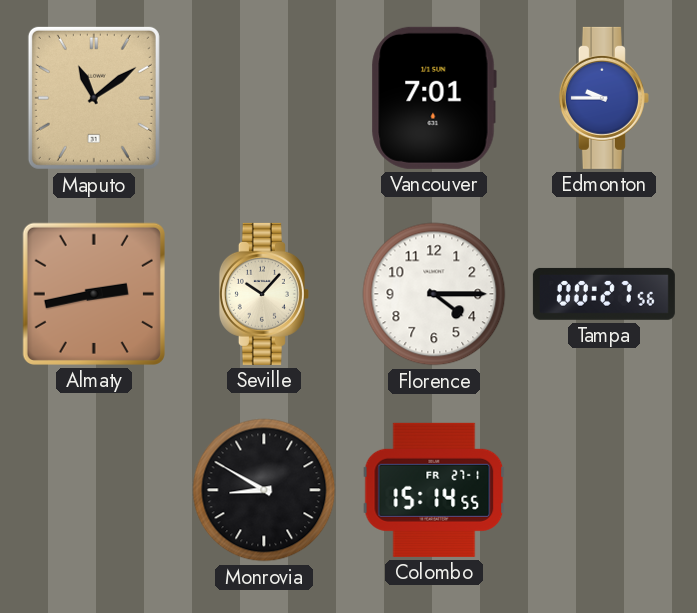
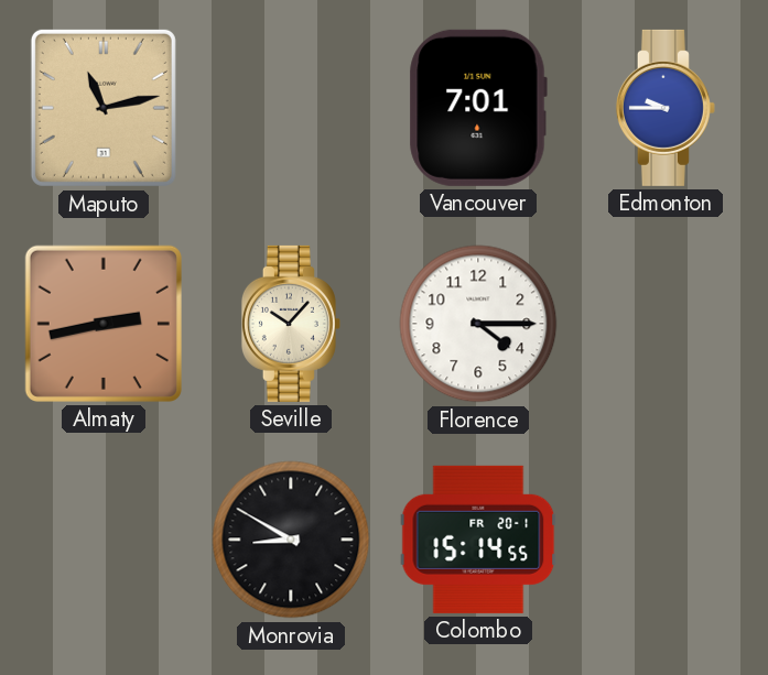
Maputo: 11:09 -> 11:13
Tampa: 00:27 -> none
Colombo date: FR 27-1 -> FR 20-1
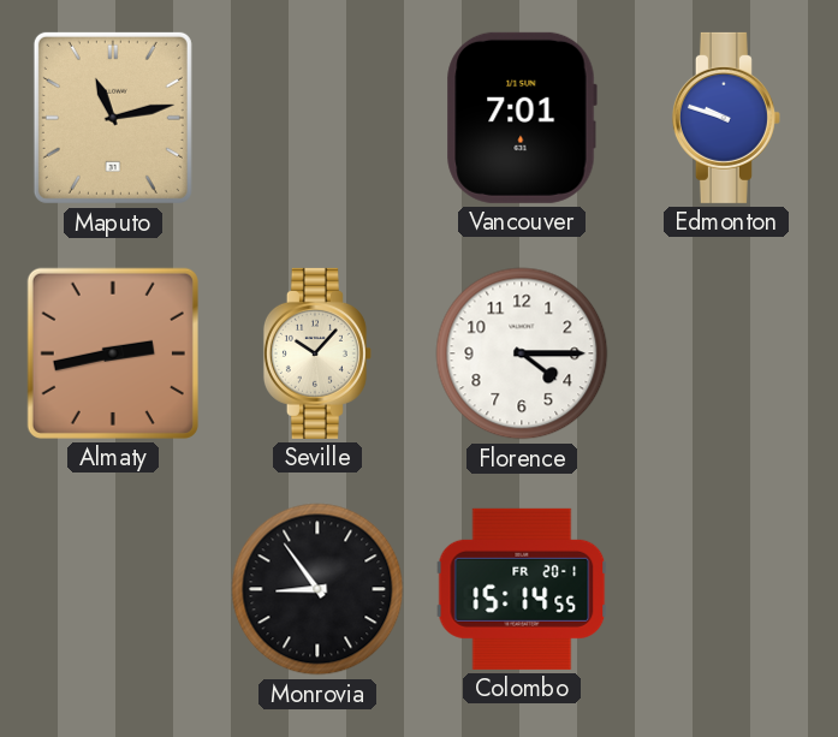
Edmonton: 9:45 -> 9:48
Monrovia: 8:50 -> 8:54
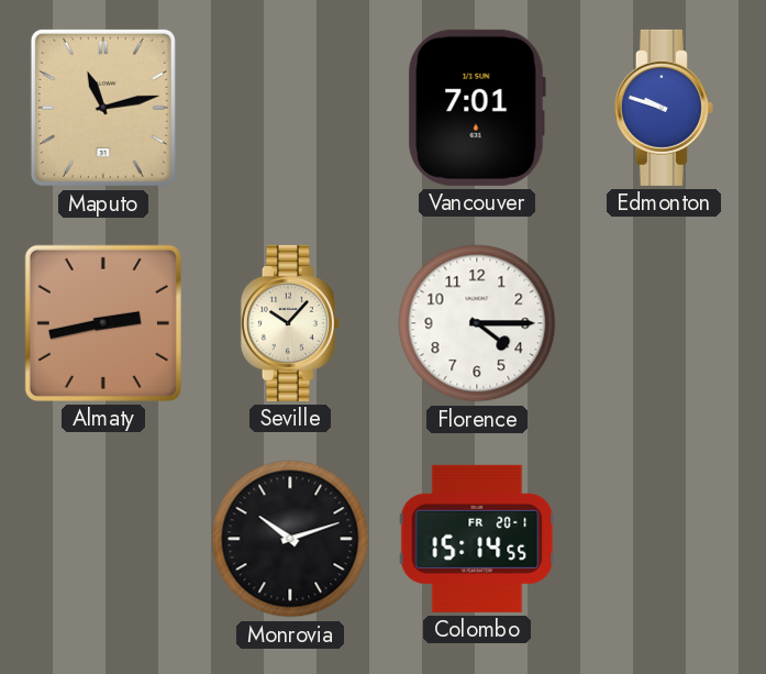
Monrovia: 8:54 -> 10:12
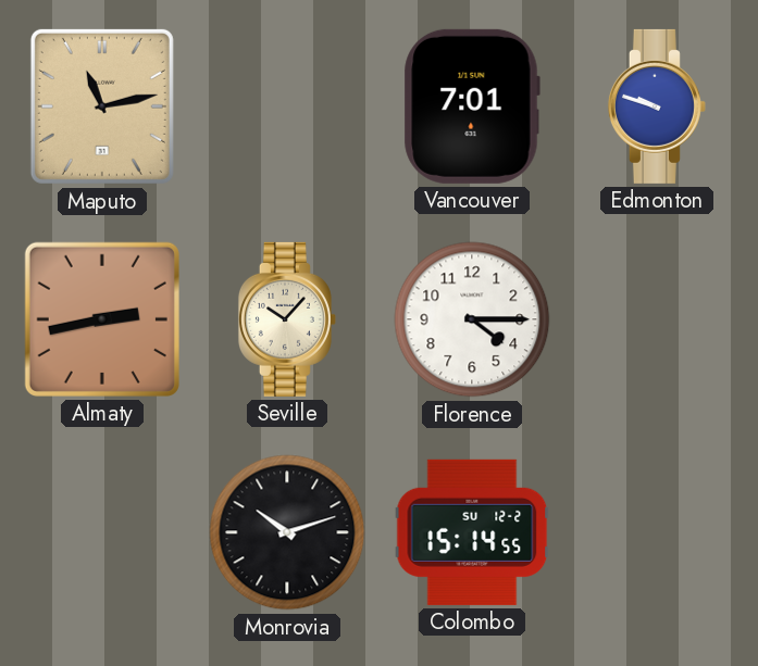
Colombo date: FR 20-1 -> SU 12-2
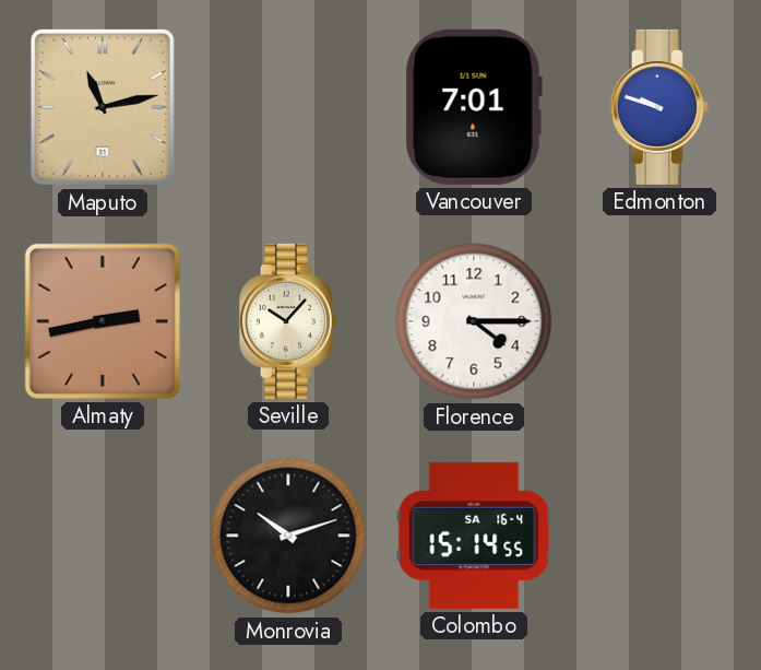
Colombo date: SU 12-2 -> SA 16-4
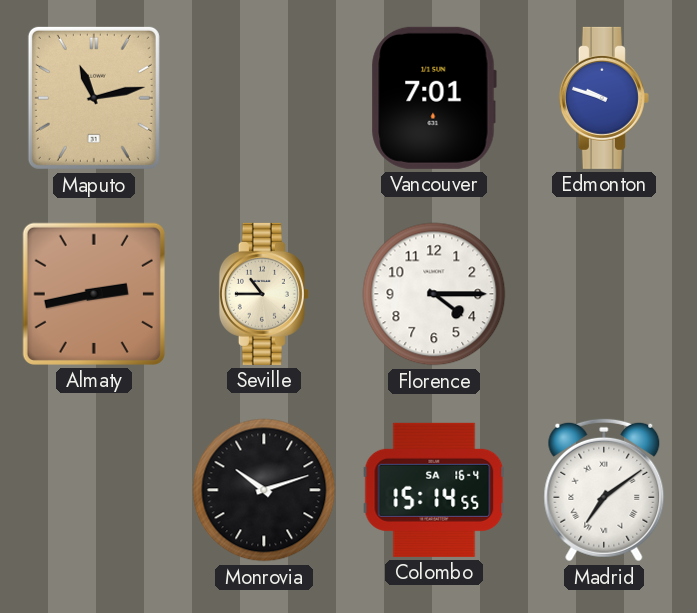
Seville: 10:07 -> 10:45
Madrid: none -> 7:09
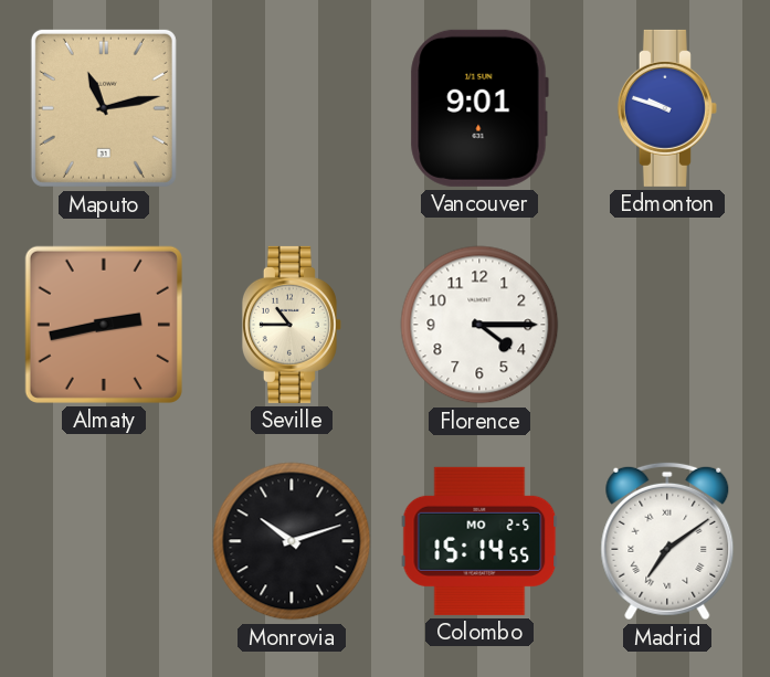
Vancouver: 7:01 -> 9:01
Colombo date: SA 16-4 -> MO 2-5
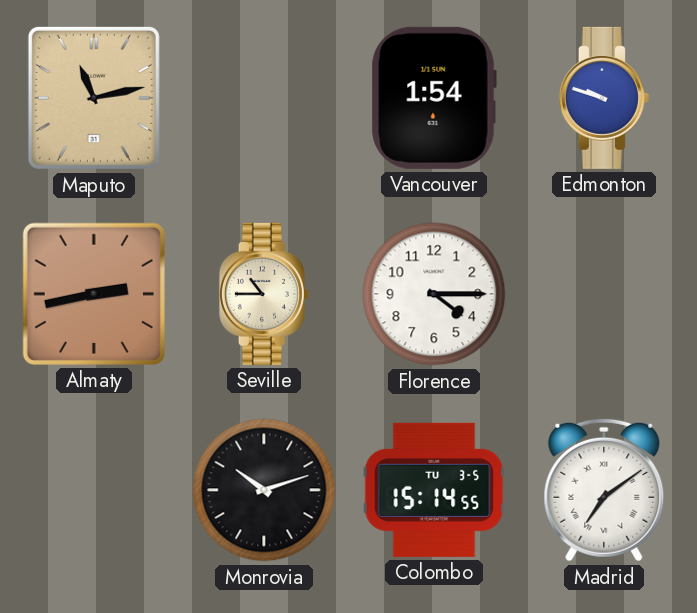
Vancouver: 9:01 -> 1:54
Colombo date: MO 2-5 -> TU 3-5
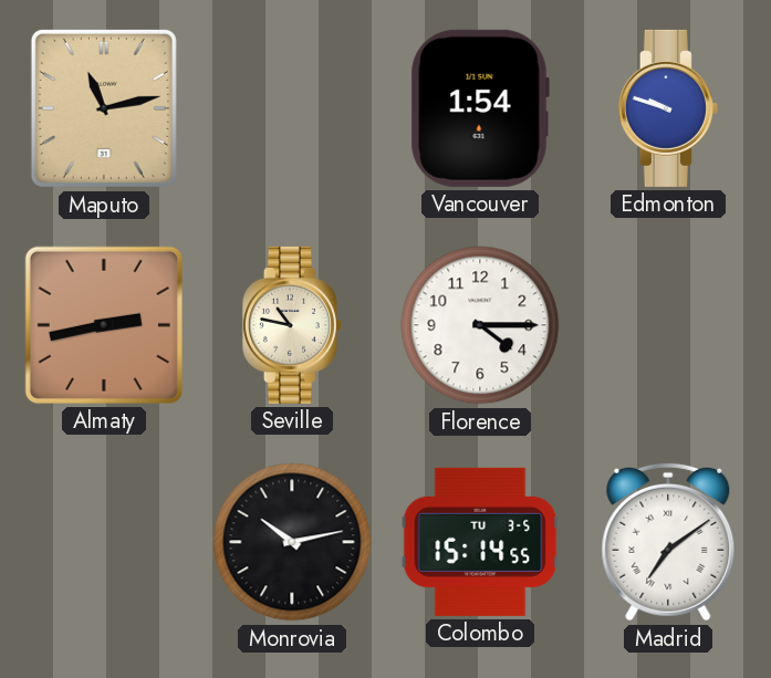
Seville: 10:45 -> 10:47
Monrovia: 10:12 -> 10:13
